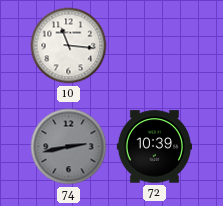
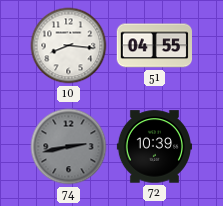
10: 11:16 -> 8:16
51: none -> 04:55
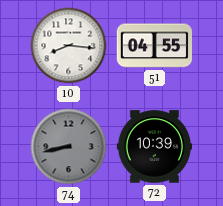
74: 2:43 -> 8:43
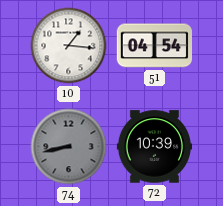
10: 8:16 -> 1:16
51: 04:55 -> 04:54
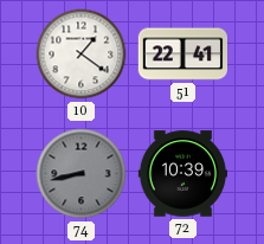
10: 1:16 -> 1:21
51: 04:54 -> 22:41
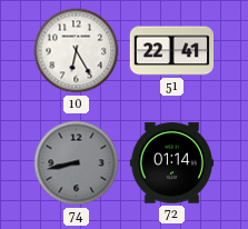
10: 1:21 -> 6:25
72: 10:39 -> 01:14
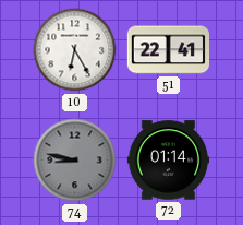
74: 8:43 -> 8:47
